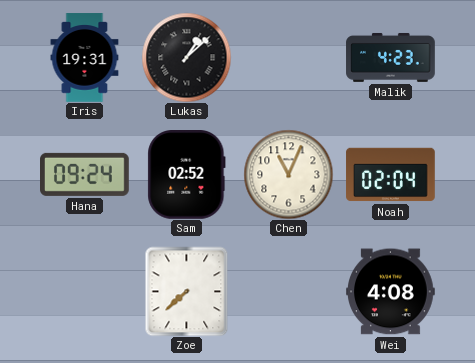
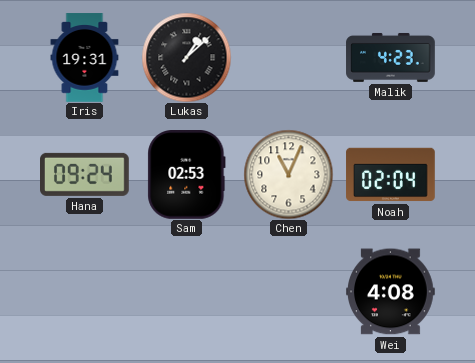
Sam: 02:52 -> 02:53
Zoe: 7:38 -> none
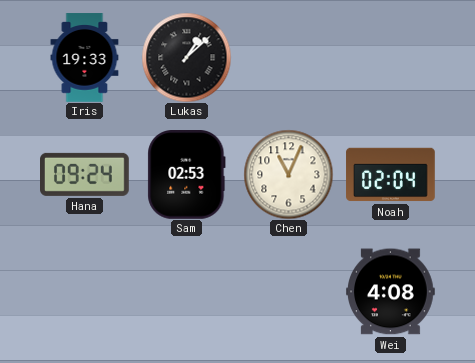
Iris: 19:31 -> 19:33
Malik: 4:23 -> none
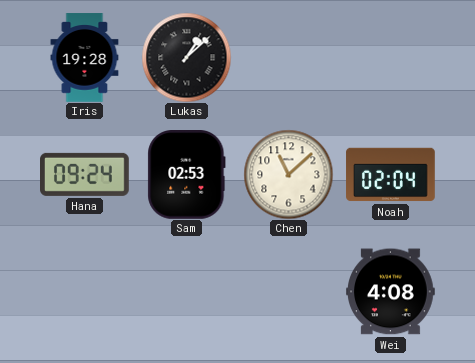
Iris: 19:33 -> 19:28
Chen: 11:04 -> 11:08
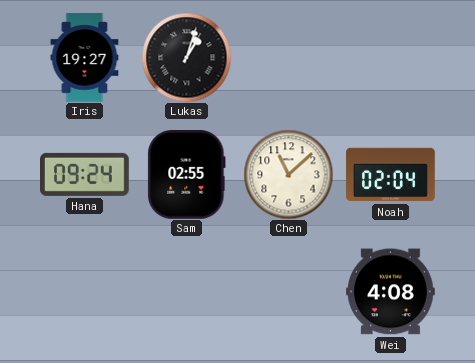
Iris: 19:28 -> 19:27
Lukas: 1:08 -> 1:03
Sam: 02:53 -> 02:55
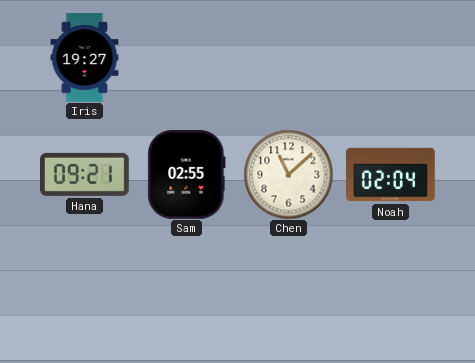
Lukas: 1:03 -> none
Hana: 09:24 -> 09:21
Wei: 4:08 -> none
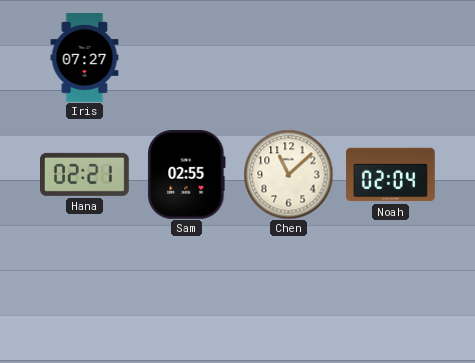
Iris: 19:27 -> 07:27
Hana: 09:21 -> 02:21
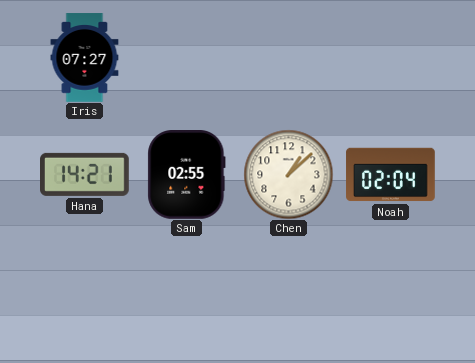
Hana: 02:21 -> 14:21
Chen: 11:08 -> 1:08
